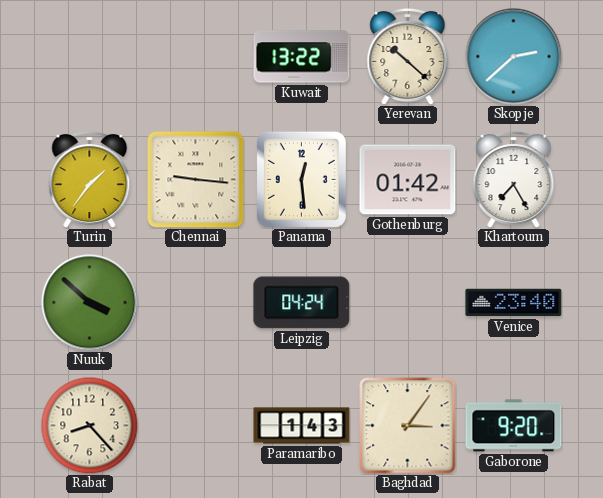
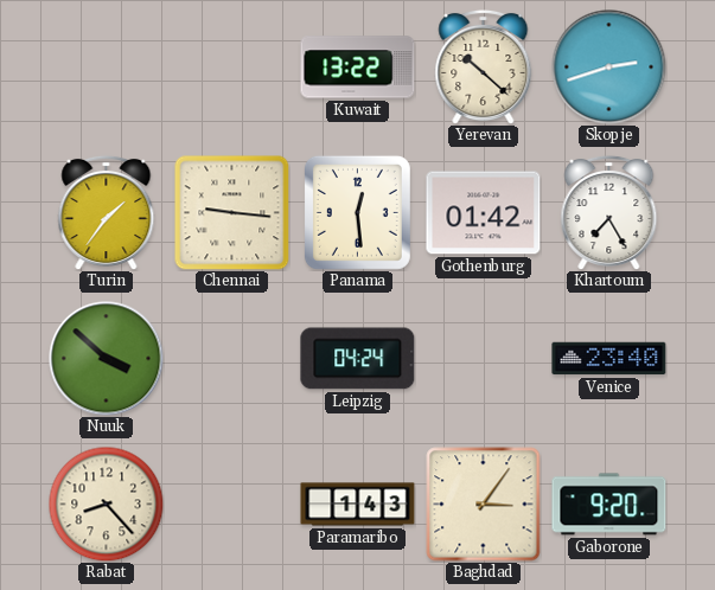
Skopje: 2:38 -> 2:42
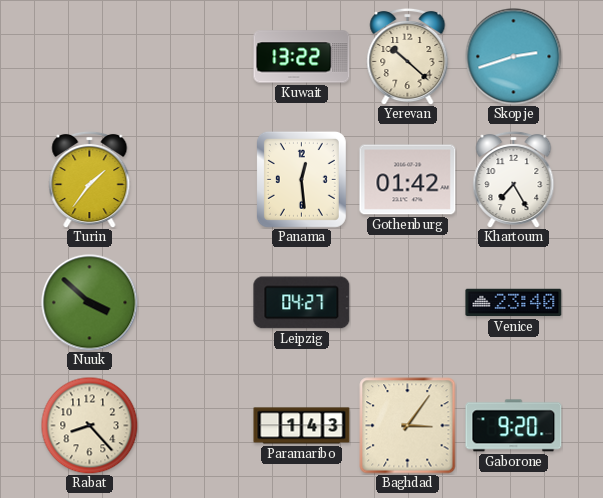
Chennai: 9:16 -> none
Leipzig: 04:24 -> 04:27
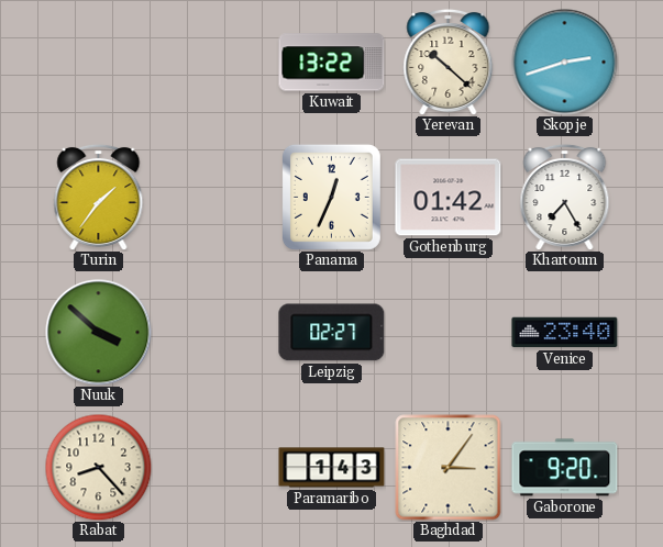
Panama: 12:29 -> 12:34
Leipzig: 04:27 -> 02:27
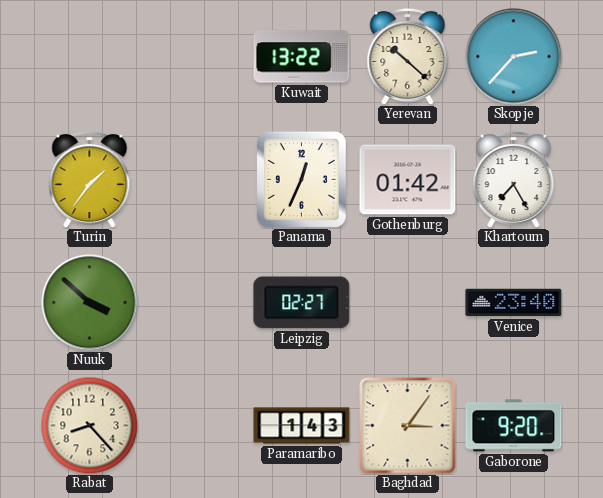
Skopje: 2:42 -> 2:37
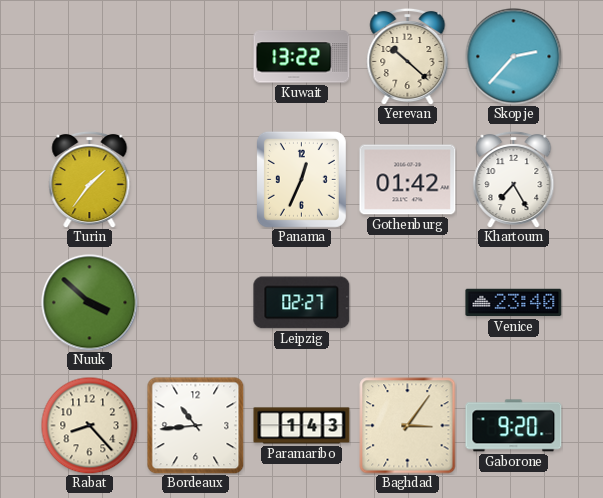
Bordeaux: none -> 10:44
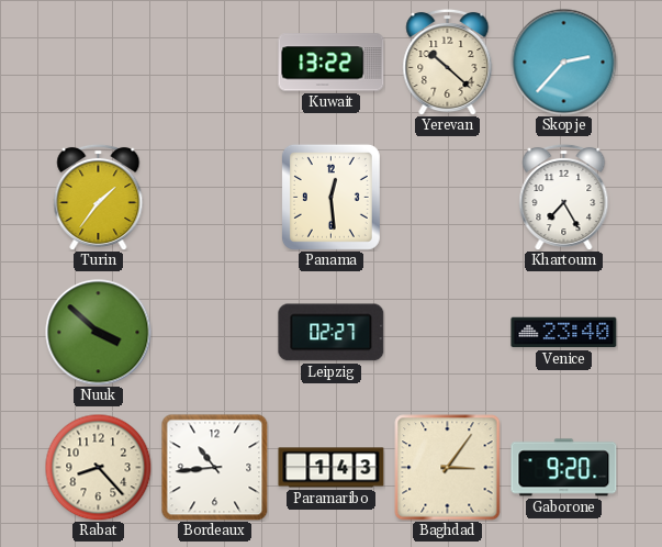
Panama: 12:34 -> 12:29
Gothenburg: 01:42 -> none
